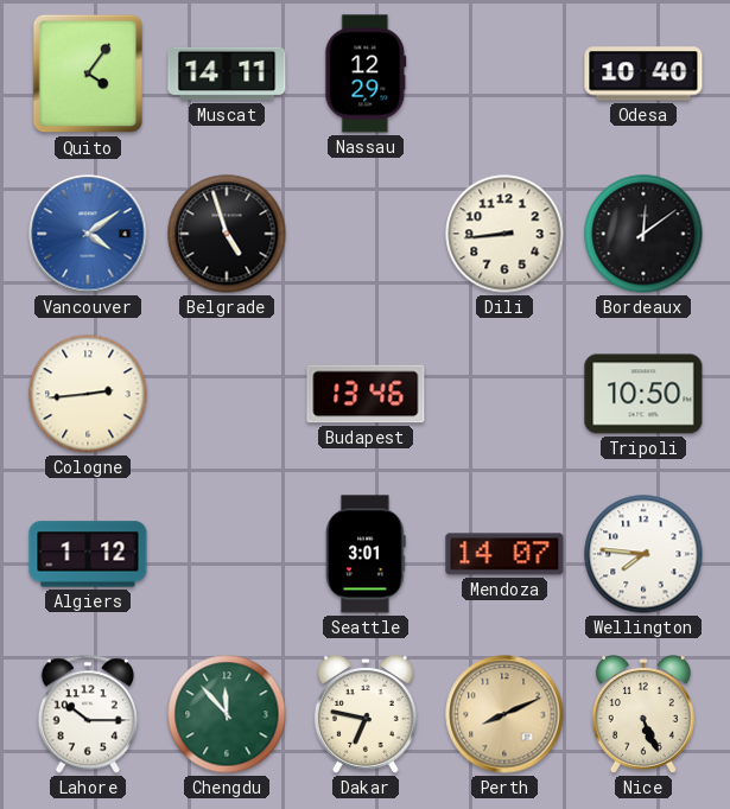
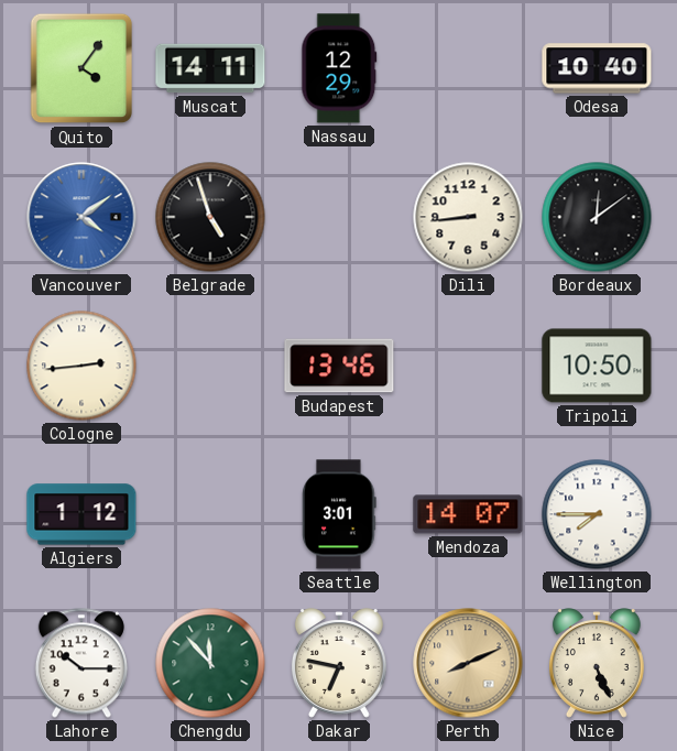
Wellington: 7:46 -> 7:45
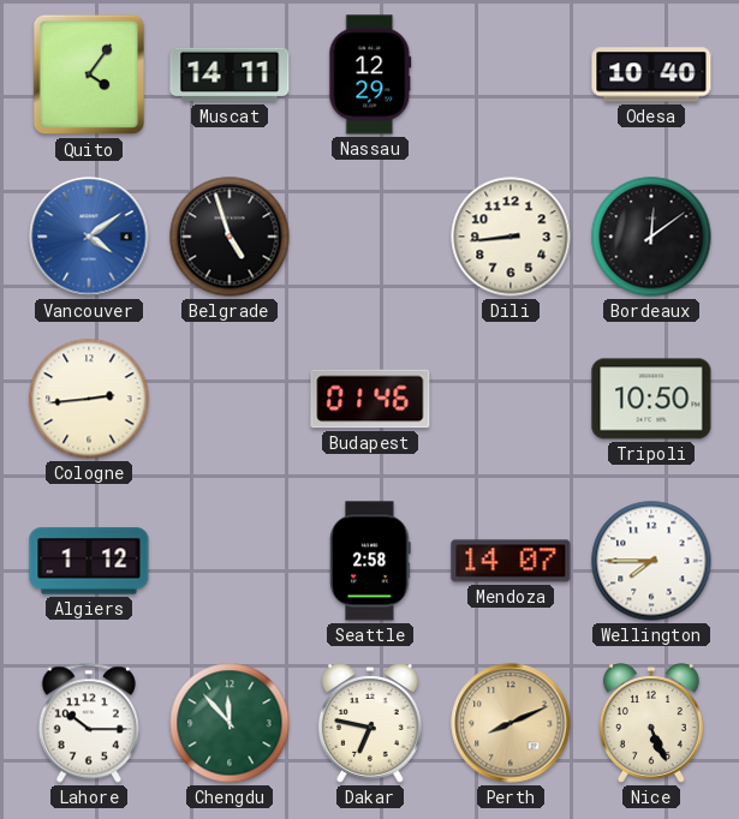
Budapest: 13:46 -> 01:46
Seattle: 3:01 -> 2:58
